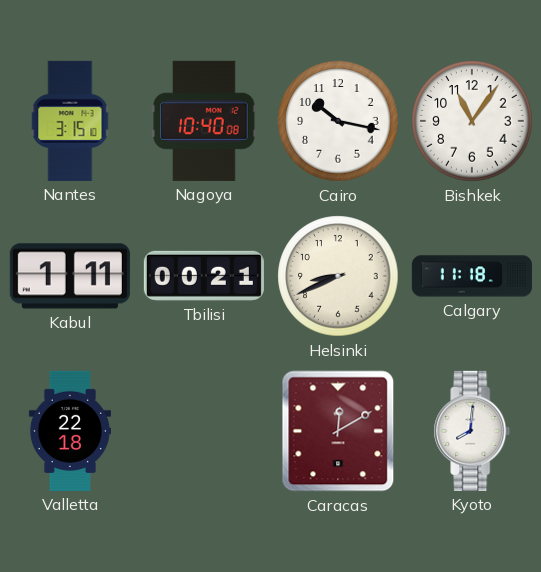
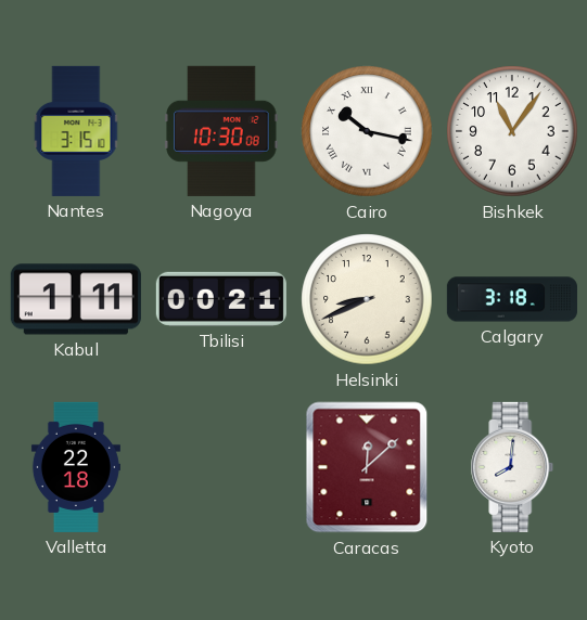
Nagoya: 10:40 -> 10:30
Cairo numerals: Arabic -> Roman
Calgary: 11:18 -> 3:18
Caracas: 12:10 -> 12:08
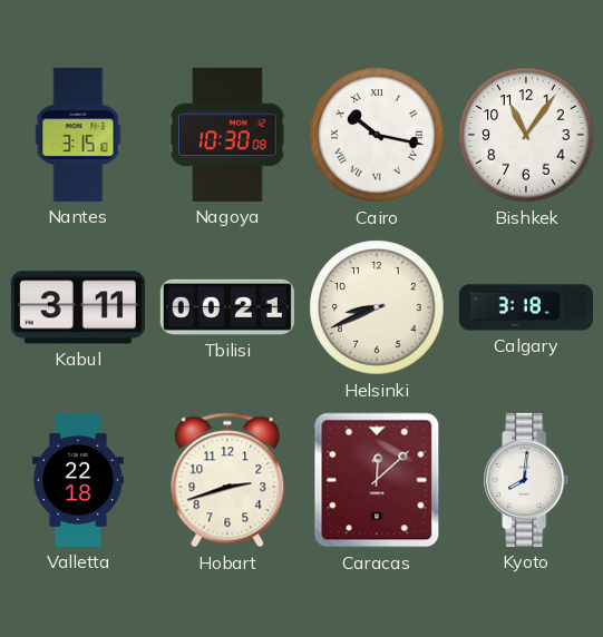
Kabul: 1:11 -> 3:11
Hobart: none -> 2:42
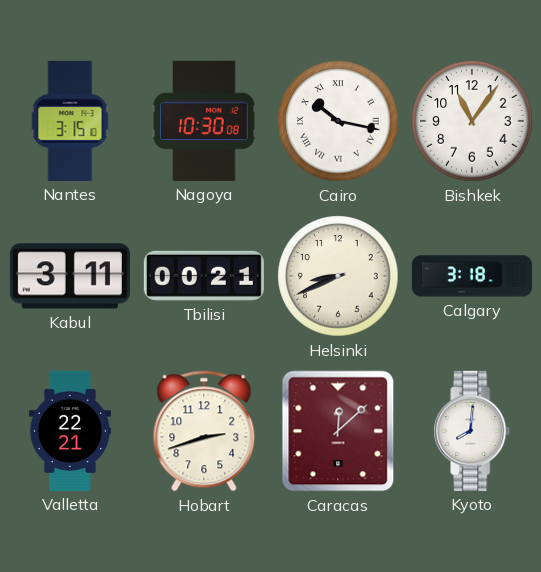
Valletta: 22:18 -> 22:21
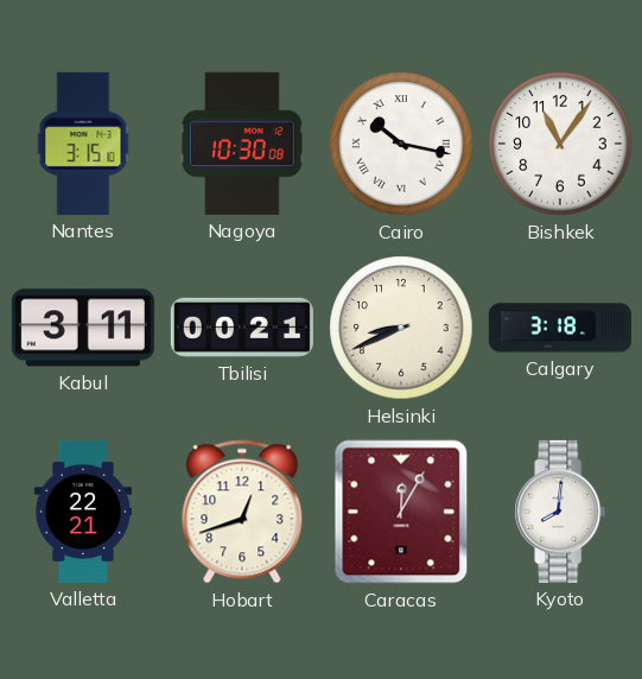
Hobart: 2:42 -> 12:42
Caracas: 12:08 -> 12:05
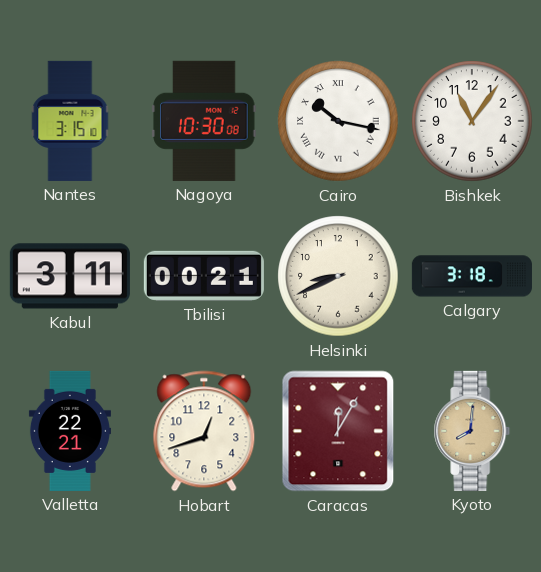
Kyoto dial: white -> champagne
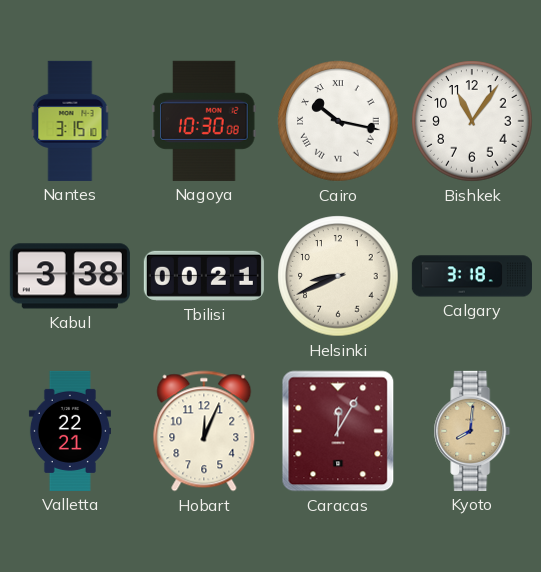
Kabul: 3:11 -> 3:38
Hobart: 12:42 -> 12:04
